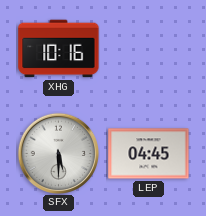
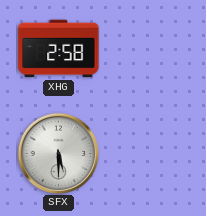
XHG: 10:16 -> 2:58
LEP: 04:45 -> none
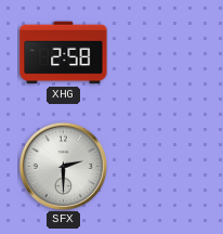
SFX: 5:30 -> 2:30
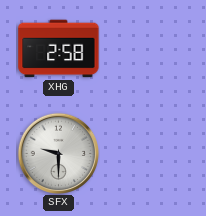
SFX: 2:30 -> 9:30
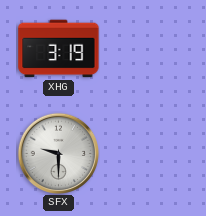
XHG: 2:58 -> 3:19
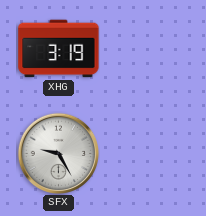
SFX: 9:30 -> 9:25
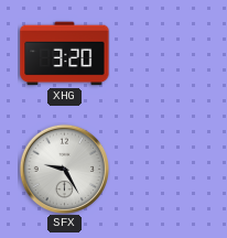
XHG: 3:19 -> 3:20
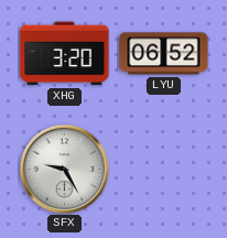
LYU: none -> 06:52
